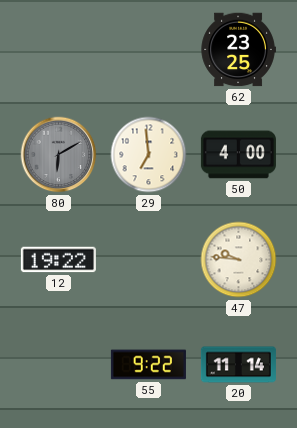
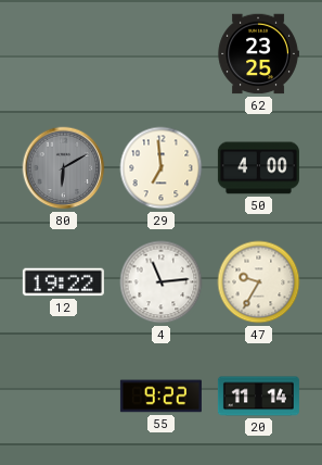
4: none -> 11:14
47: 9:46 -> 9:35
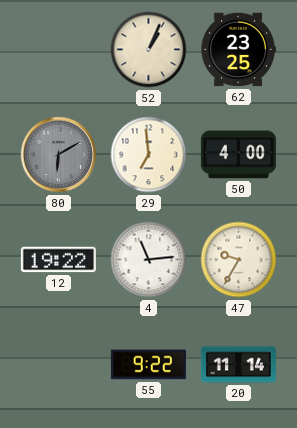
52: none -> 1:04
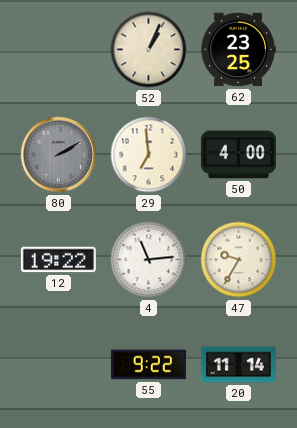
80: 6:10 -> 2:10
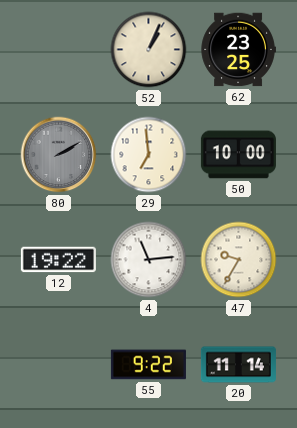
50: 4:00 -> 10:00
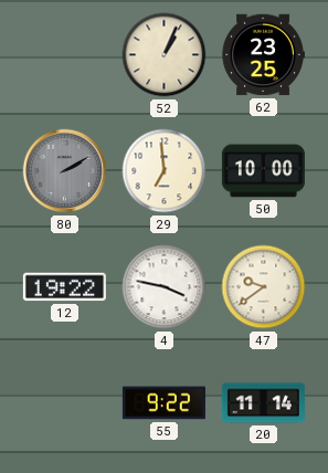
4: 11:14 -> 3:47
47: 9:35 -> 9:39
